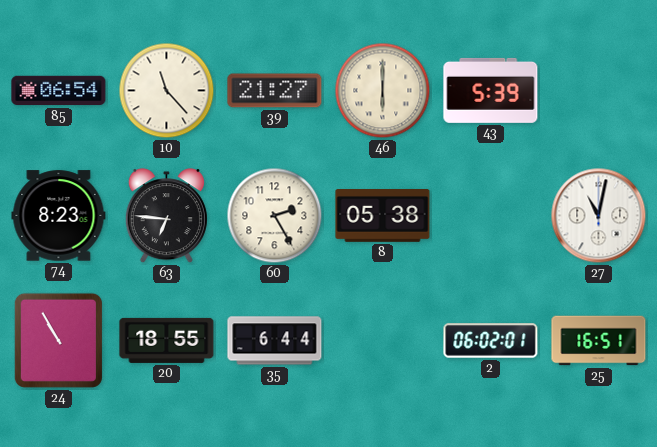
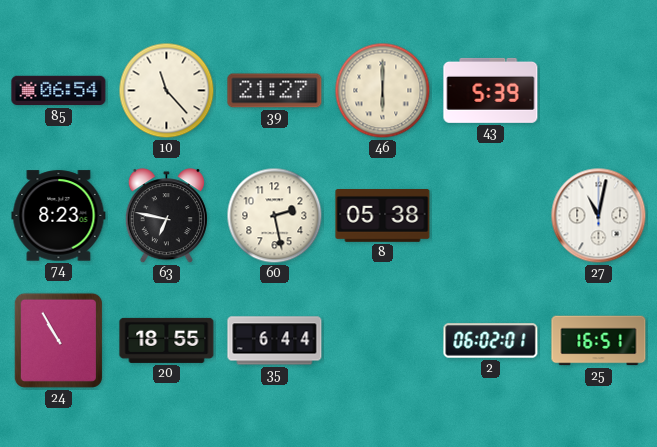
63: 6:46 -> 6:47
60: 2:25 -> 2:28
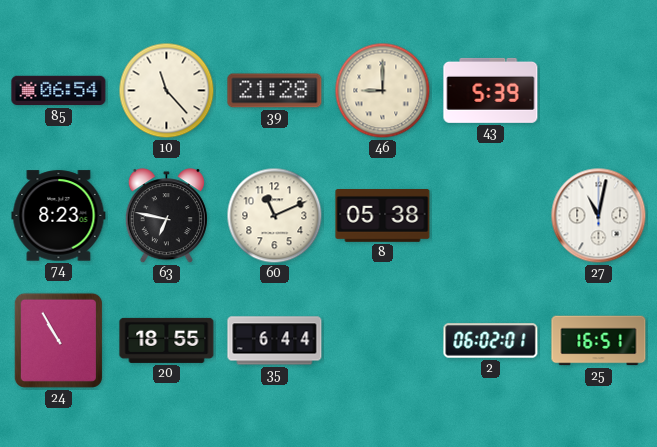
39: 21:27 -> 21:28
46: 6:00 -> 9:00
60: 2:28 -> 11:11
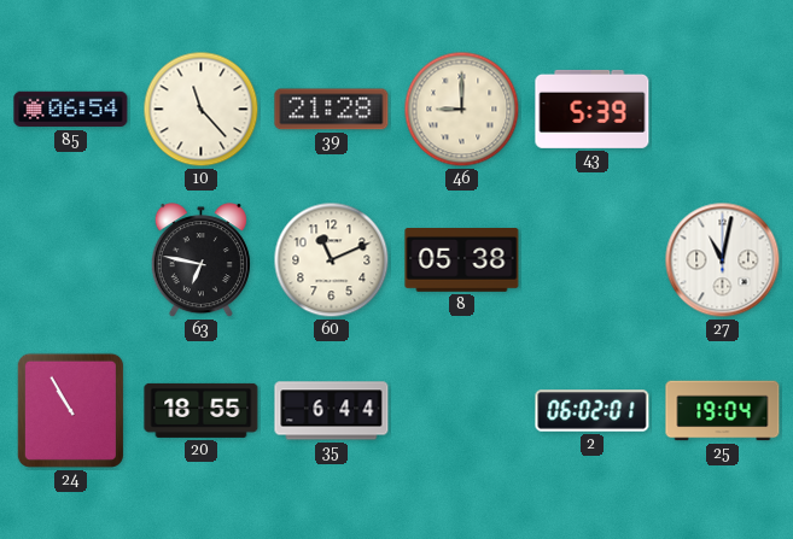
74: 8:23 -> none
25: 16:51 -> 19:04
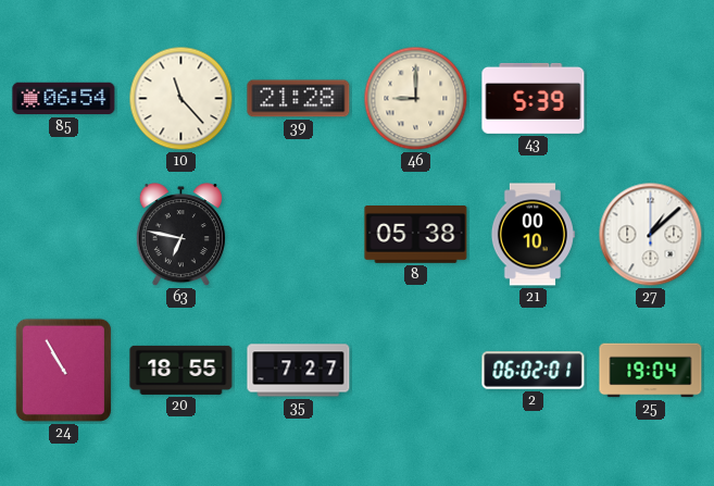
60: 11:11 -> none
21: none -> 00:10
27: 11:02 -> 1:08
35: 6:44 -> 7:27
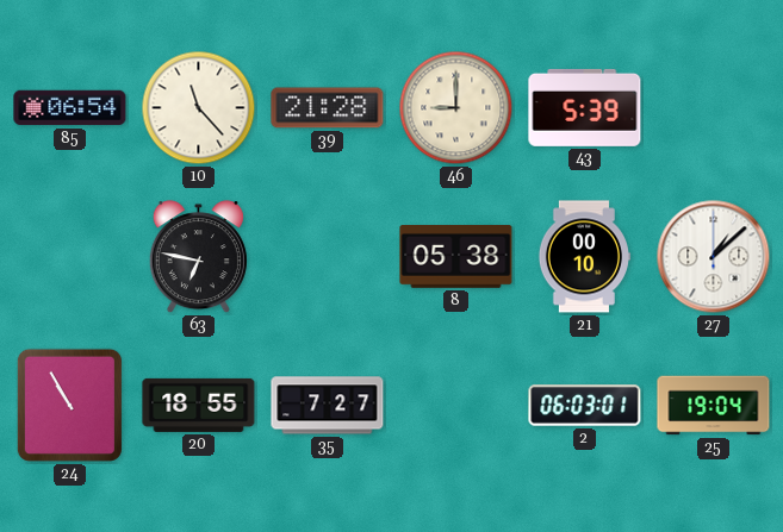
2: 06:02 -> 06:03
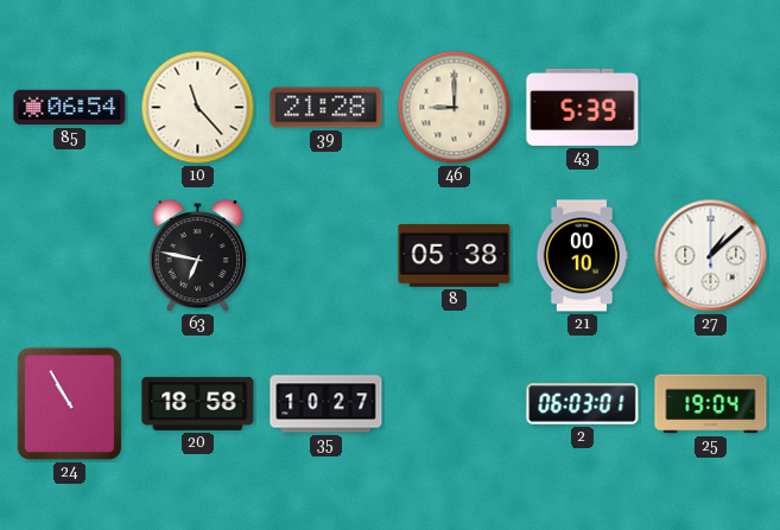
20: 18:55 -> 18:58
35: 7:27 -> 10:27
